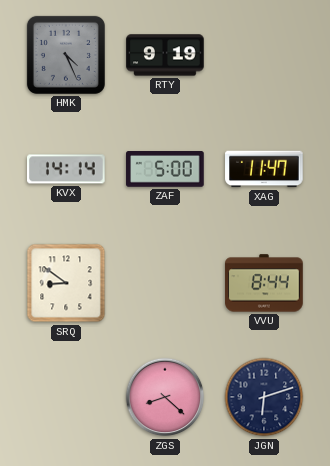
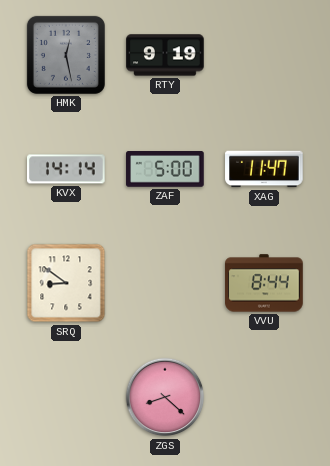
HMK: 4:26 -> 12:28
JGN: 6:12 -> none
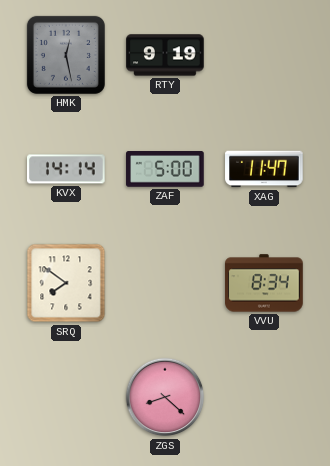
SRQ: 8:51 -> 7:51
VVU: 8:44 -> 8:34
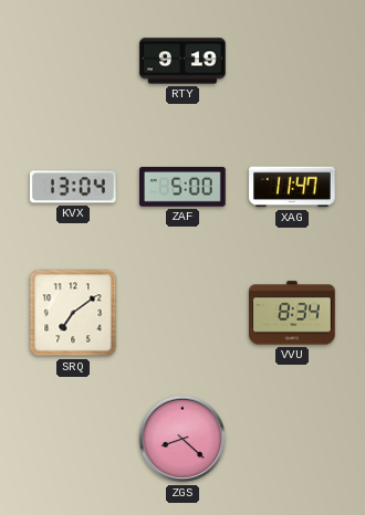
HMK: 12:28 -> none
KVX: 14:14 -> 13:04
SRQ: 7:51 -> 7:09
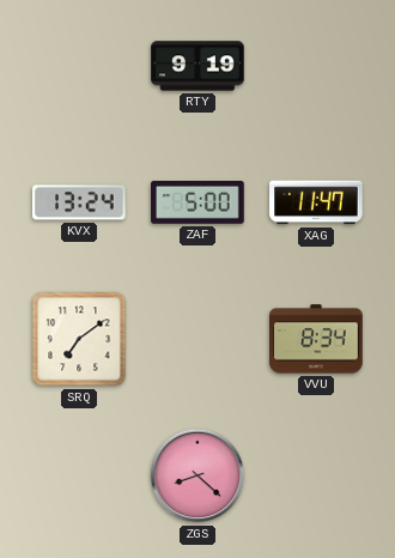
KVX: 13:04 -> 13:24
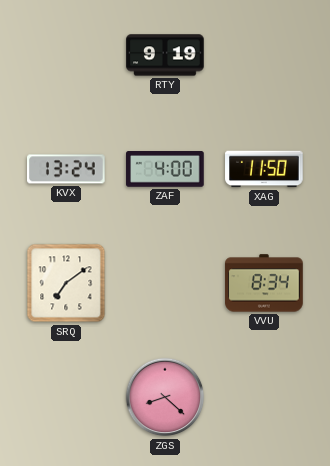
ZAF: 5:00 -> 4:00
XAG: 11:47 -> 11:50
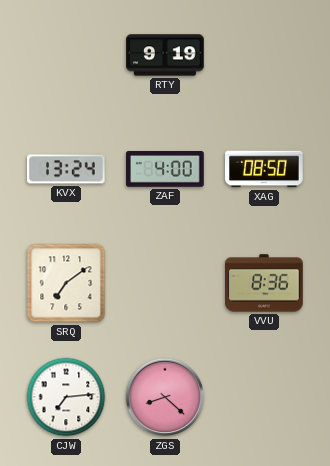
XAG: 11:50 -> 08:50
VVU: 8:34 -> 8:36
CJW: none -> 7:14
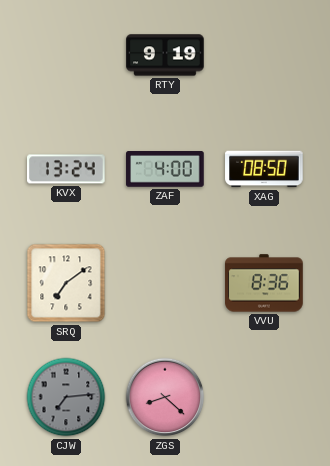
CJW dial: white -> grey
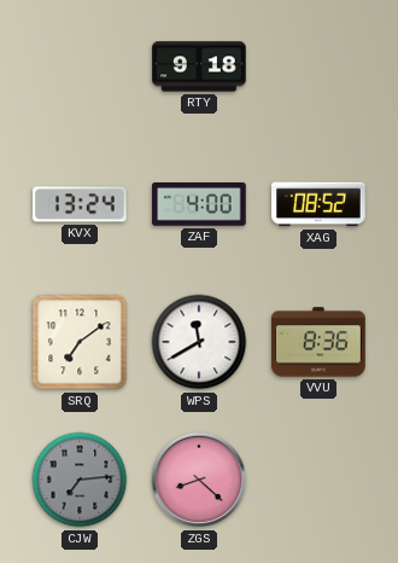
RTY: 9:19 -> 9:18
XAG: 08:50 -> 08:52
WPS: none -> 11:40
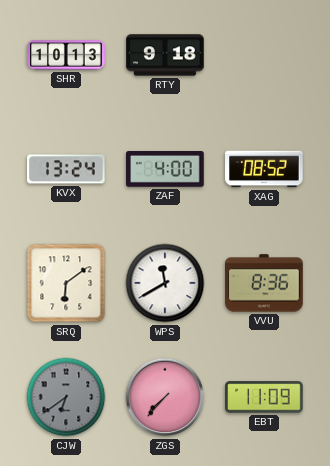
SHR: none -> 10:13
SRQ: 7:09 -> 6:09
CJW: 7:14 -> 6:39
ZGS: 8:22 -> 7:37
EBT: none -> 11:09
